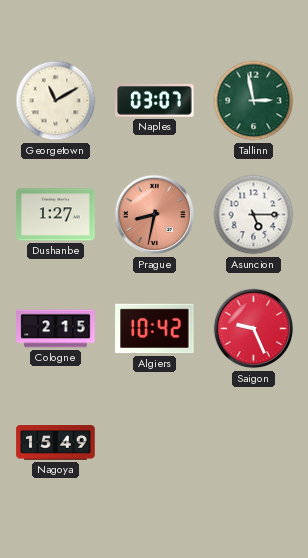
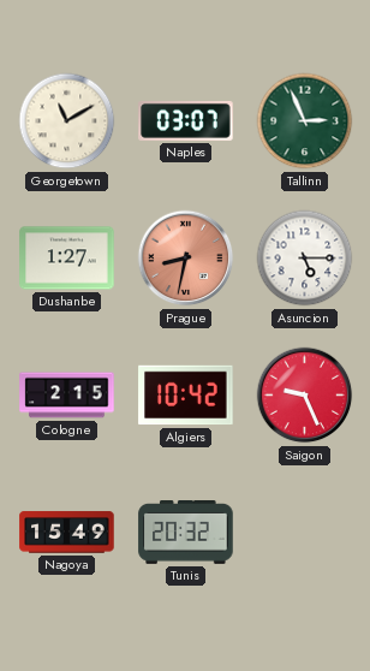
Tallinn: 2:58 -> 2:56
Tunis: none -> 20:32
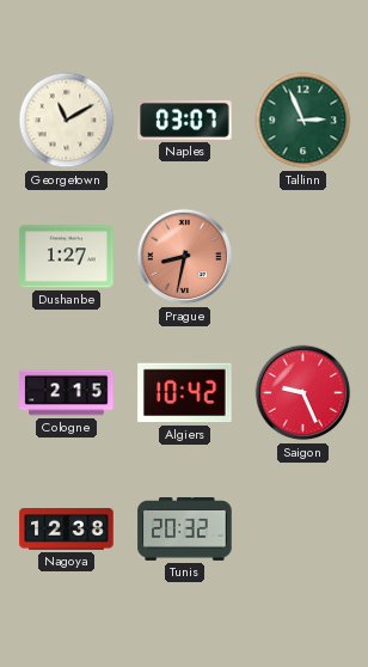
Asuncion: 5:15 -> none
Nagoya: 15:49 -> 12:38
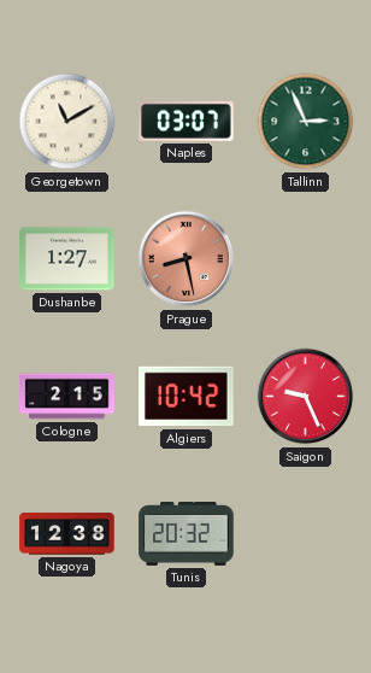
Prague: 8:32 -> 8:28
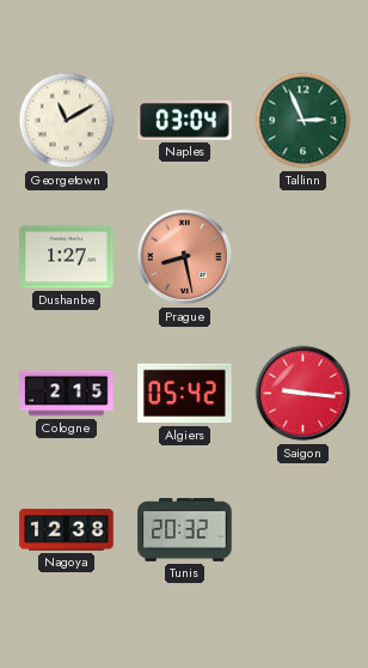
Naples: 03:07 -> 03:04
Algiers: 10:42 -> 05:42
Saigon: 9:26 -> 9:16
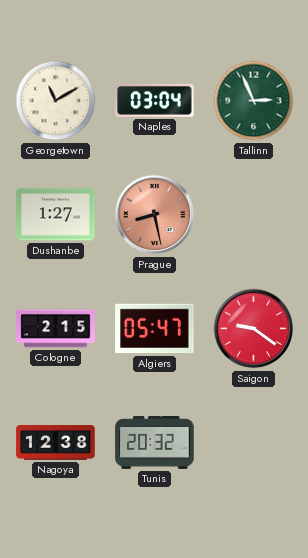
Algiers: 05:42 -> 05:47
Saigon: 9:16 -> 9:21
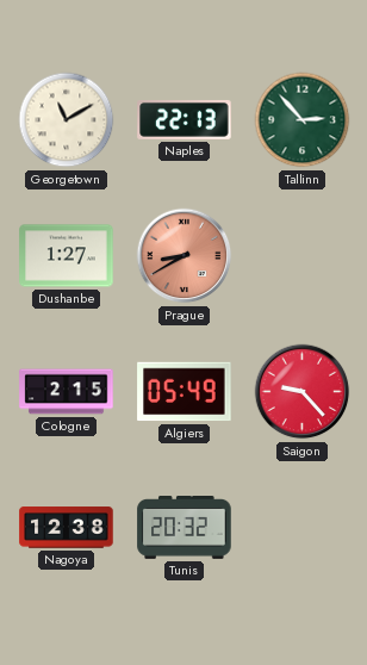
Naples: 03:04 -> 22:13
Tallinn: 2:56 -> 2:53
Prague: 8:28 -> 8:40
Algiers: 05:47 -> 05:49
Saigon: 9:21 -> 9:23
